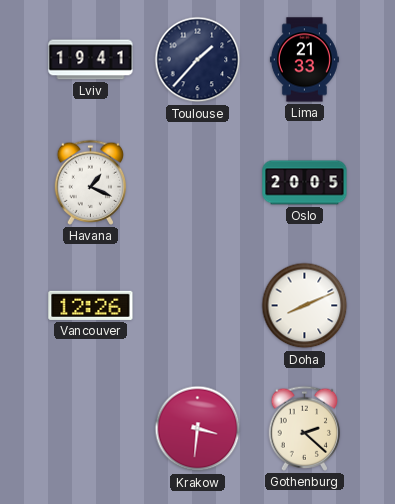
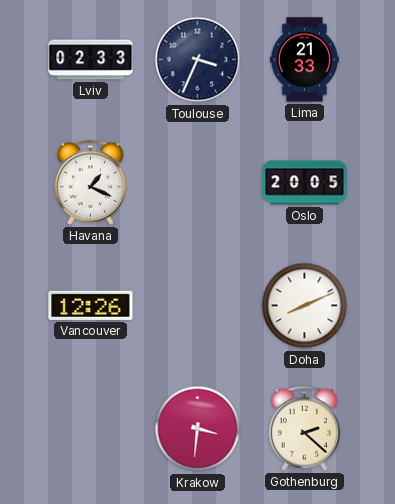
Lviv: 19:41 -> 02:33
Toulouse: 1:37 -> 3:34
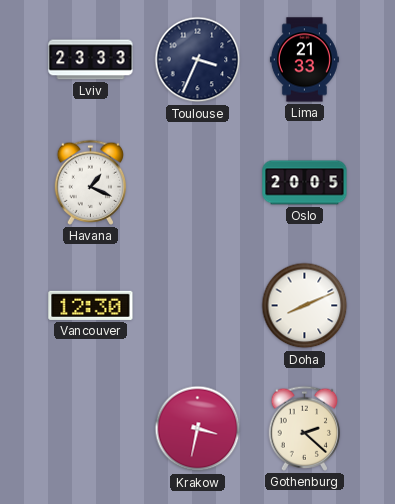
Lviv: 02:33 -> 23:33
Vancouver: 12:26 -> 12:30
Krakow: 3:31 -> 3:32
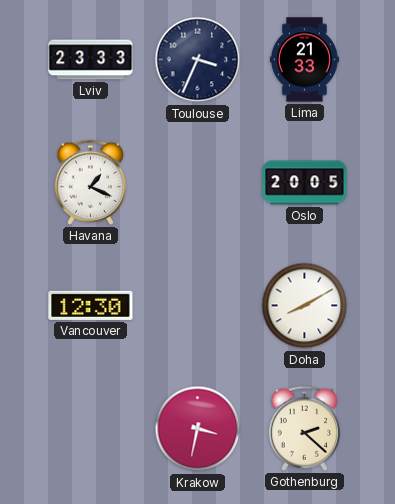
Doha: 8:11 -> 8:10
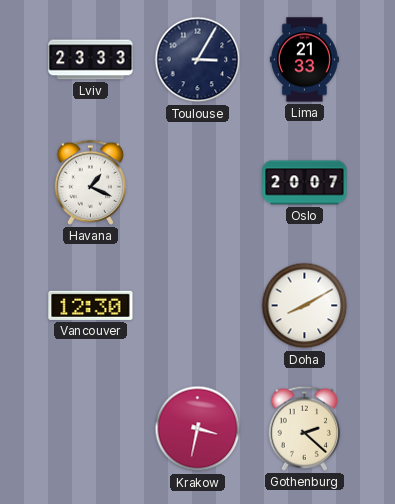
Toulouse: 3:34 -> 3:05
Oslo: 20:05 -> 20:07
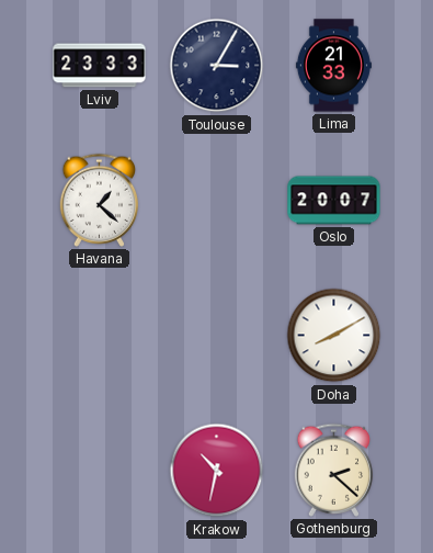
Havana: 1:19 -> 1:22
Vancouver: 12:30 -> none
Krakow: 3:32 -> 10:32
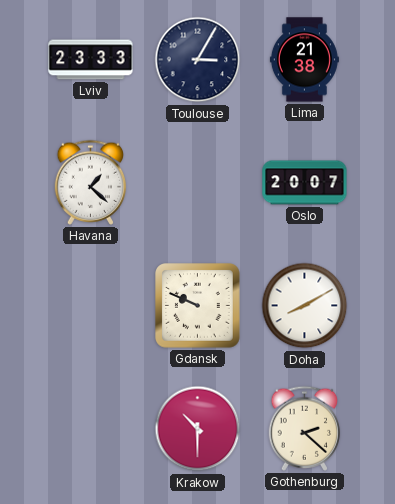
Lima: 21:33 -> 21:38
Gdansk: none -> 9:49
Krakow: 10:32 -> 10:30
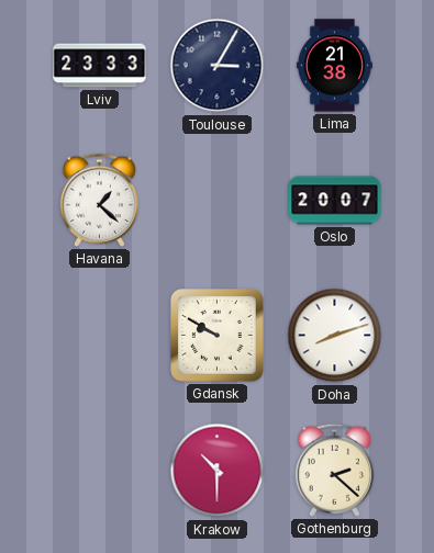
Gdansk: 9:49 -> 9:50
Doha: 8:10 -> 8:12
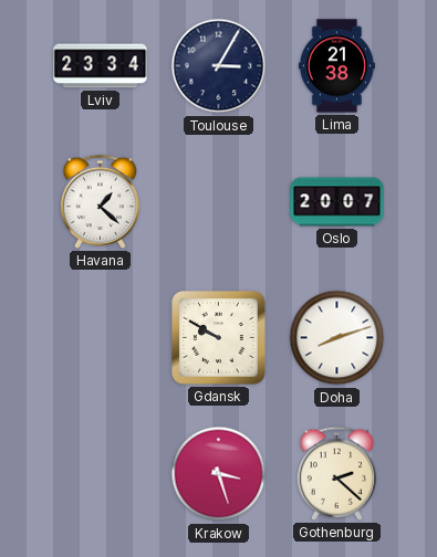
Lviv: 23:33 -> 23:34
Krakow: 10:30 -> 3:27
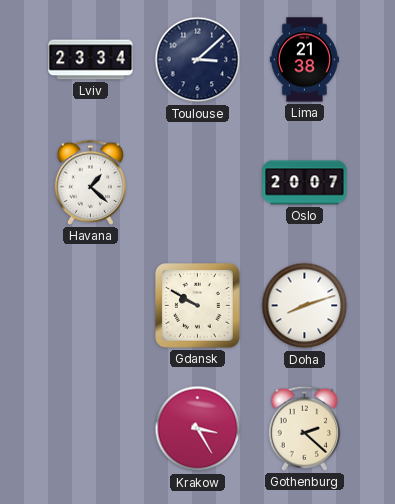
Toulouse: 3:05 -> 3:08
Krakow: 3:27 -> 3:25
